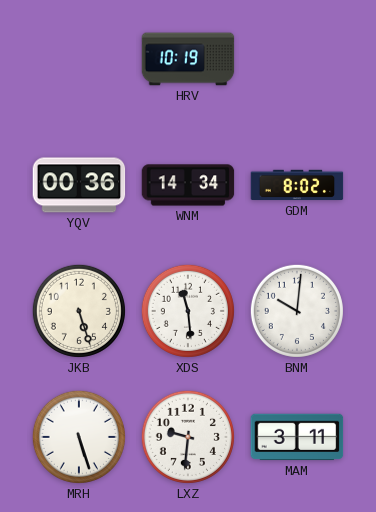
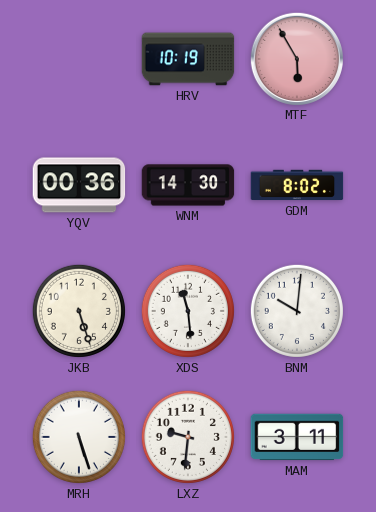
MTF: none -> 5:55
WNM: 14:34 -> 14:30
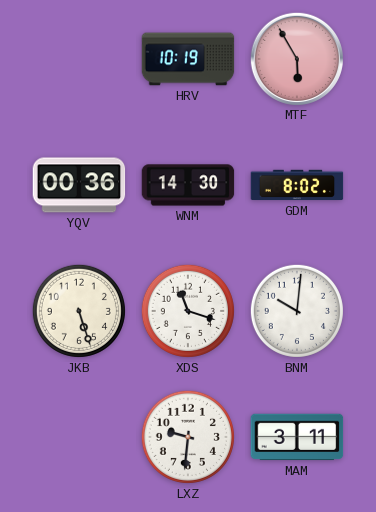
XDS: 11:29 -> 11:18
MRH: 5:27 -> none
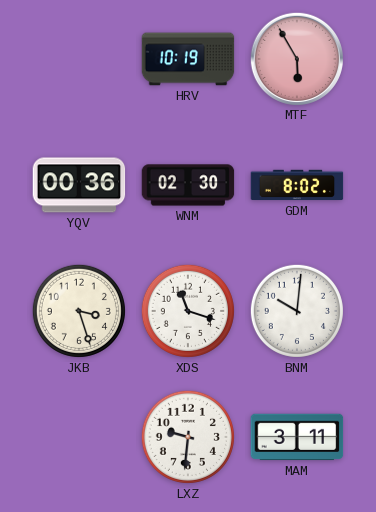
WNM: 14:30 -> 02:30
JKB: 5:27 -> 3:27
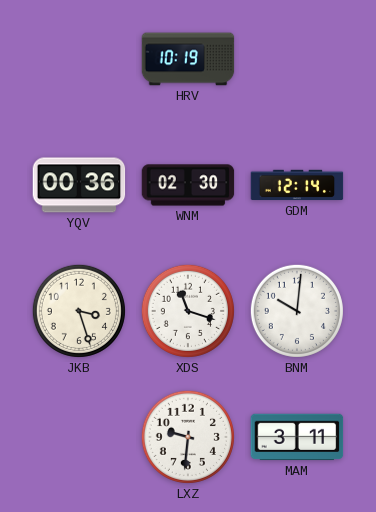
MTF: 5:55 -> none
GDM: 8:02 -> 12:14
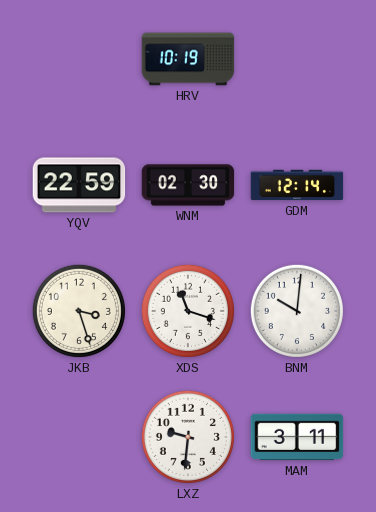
YQV: 00:36 -> 22:59
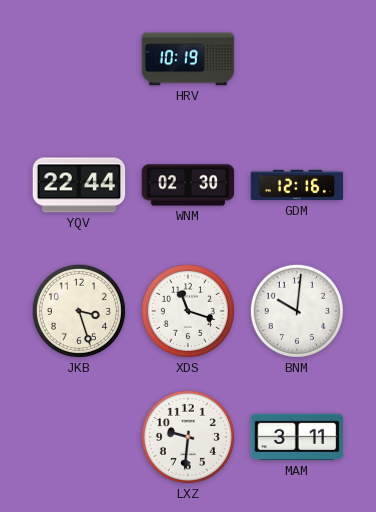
YQV: 22:59 -> 22:44
GDM: 12:14 -> 12:16
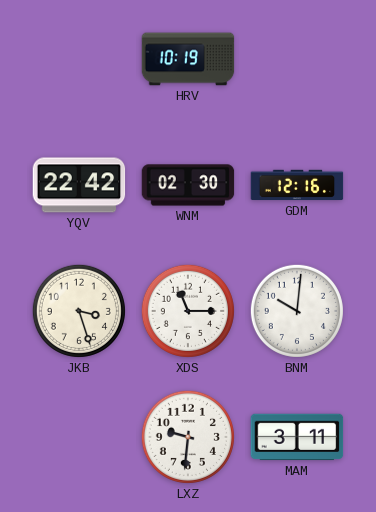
YQV: 22:44 -> 22:42
XDS: 11:18 -> 11:15
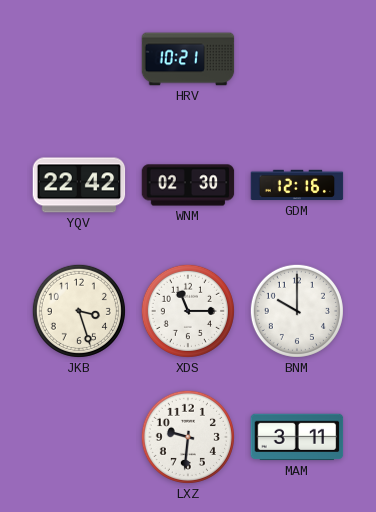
HRV: 10:19 -> 10:21
BNM: 10:01 -> 10:00
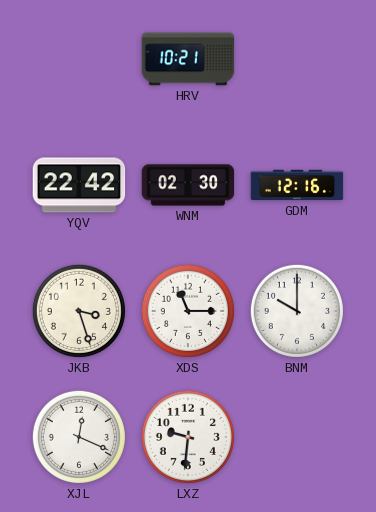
XJL: none -> 12:19
MAM: 3:11 -> none
